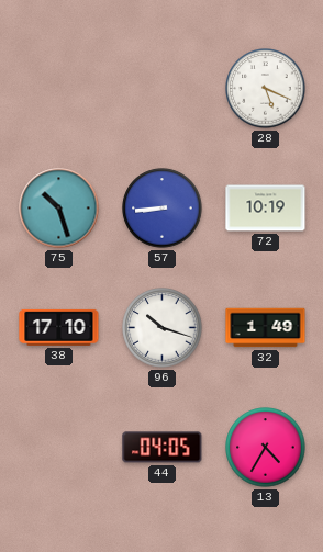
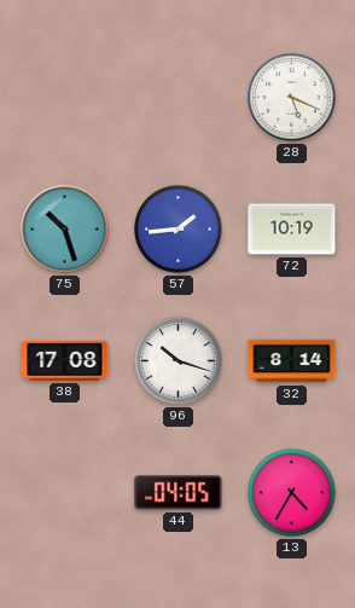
57: 8:44 -> 1:44
38: 17:10 -> 17:08
32: 1:49 -> 8:14
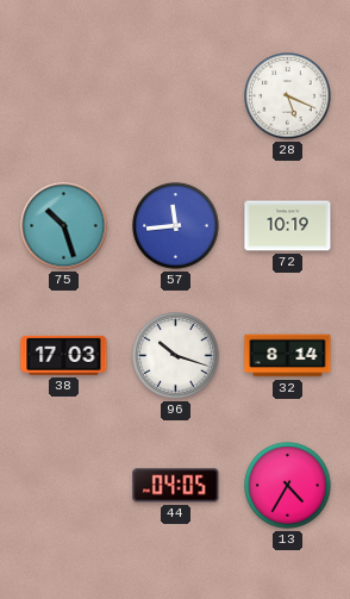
57: 1:44 -> 11:44
38: 17:08 -> 17:03
